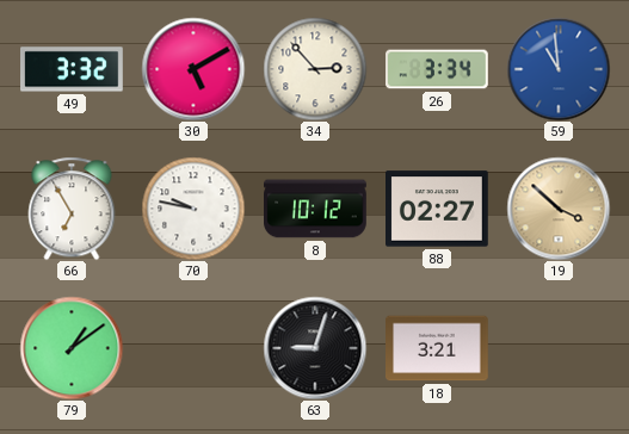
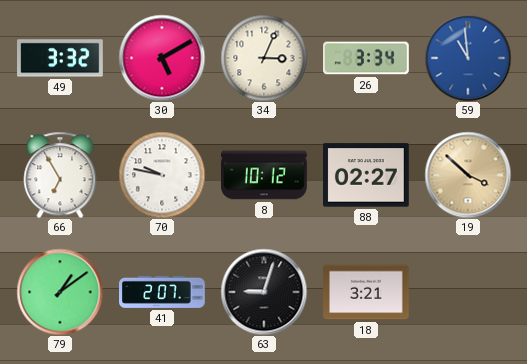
34: 2:53 -> 3:04
41: none -> 2:07
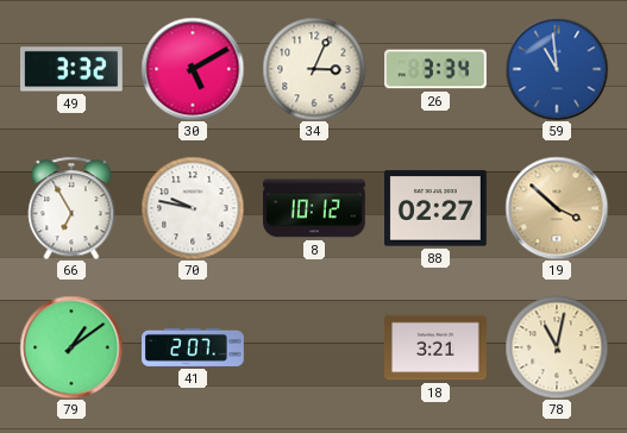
63: 9:03 -> none
78: none -> 11:02
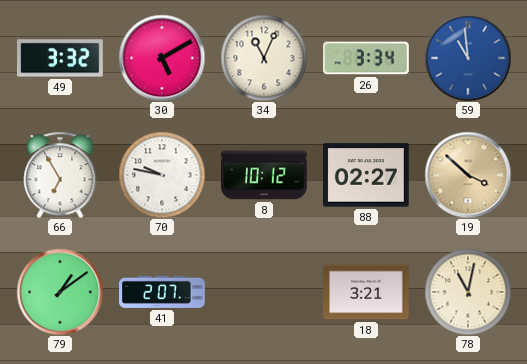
34: 3:04 -> 11:04
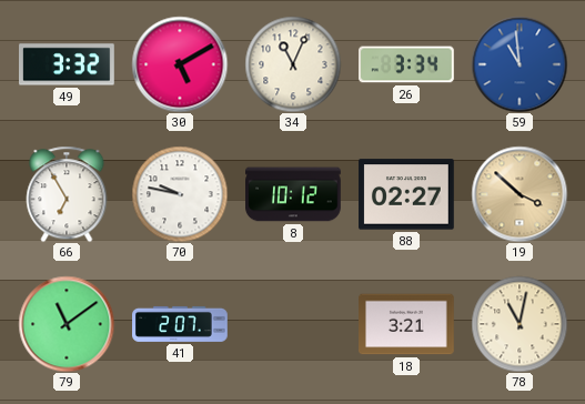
79: 1:09 -> 11:09
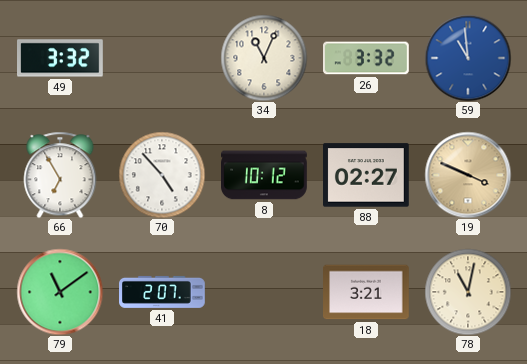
30: 5:10 -> none
26: 3:34 -> 3:32
70: 9:47 -> 4:53
19: 3:52 -> 3:49
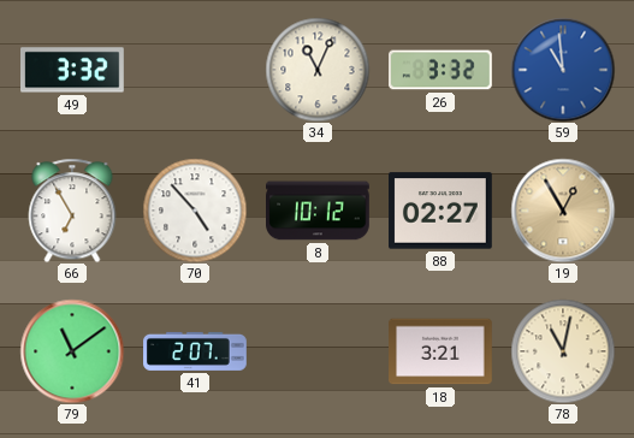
19: 3:49 -> 12:55
